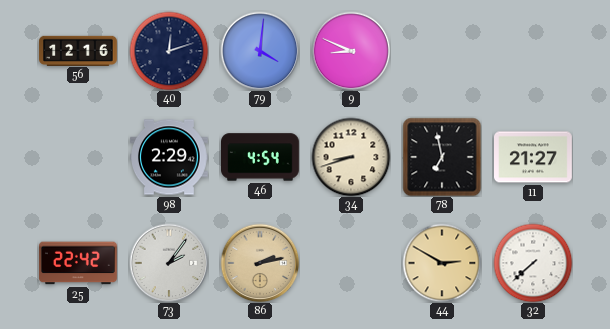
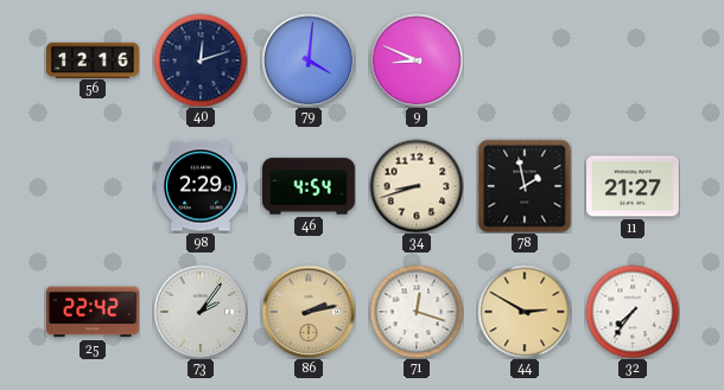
78: 6:58 -> 1:58
71: none -> 12:18
32: 7:38 -> 7:36
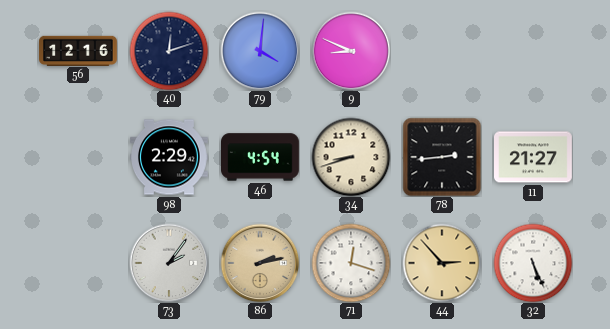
78: 1:58 -> 2:44
25: 22:42 -> none
44: 2:50 -> 2:53
32: 7:36 -> 5:26
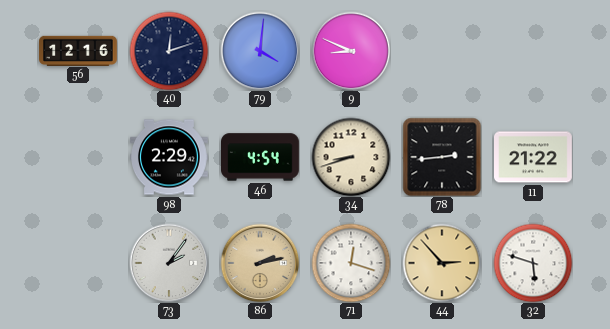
11: 21:27 -> 21:22
32: 5:26 -> 5:48
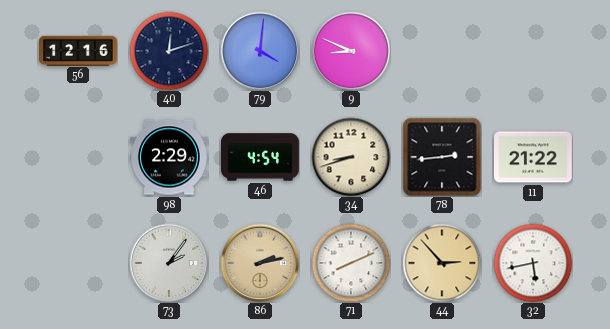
71: 12:18 -> 8:11
32: 5:48 -> 5:43
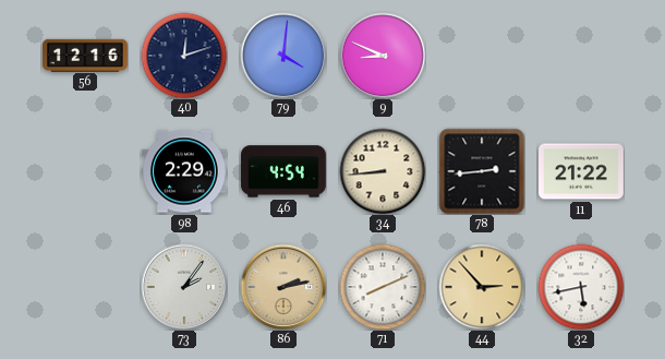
34: 8:42 -> 8:44
